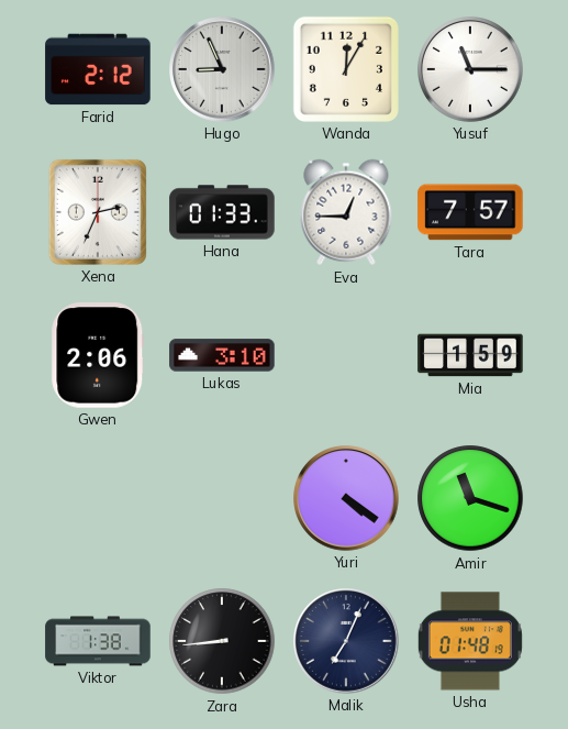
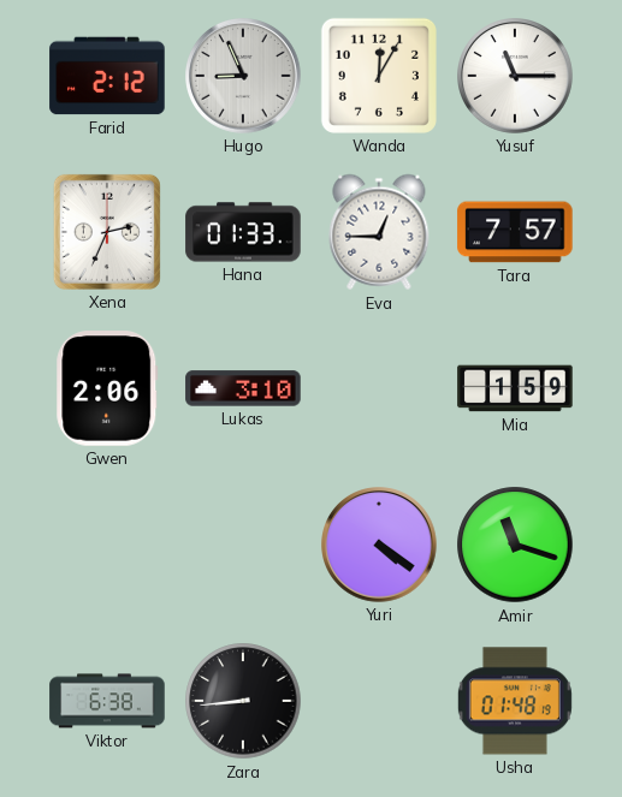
Viktor: 1:38 -> 6:38
Malik: 7:04 -> none
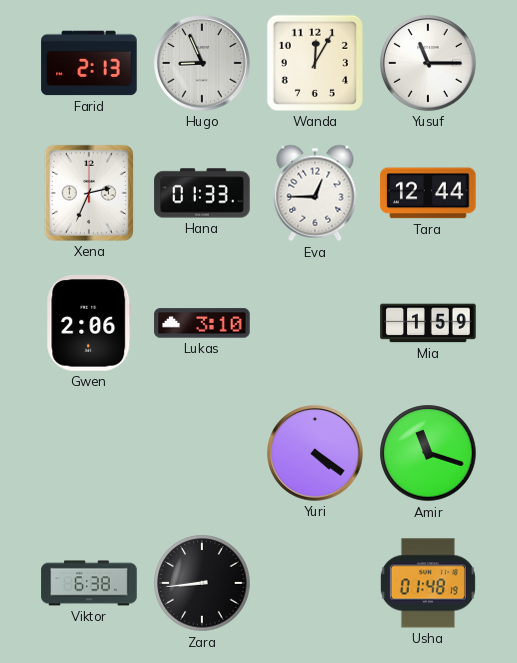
Farid: 2:12 -> 2:13
Tara: 7:57 -> 12:44
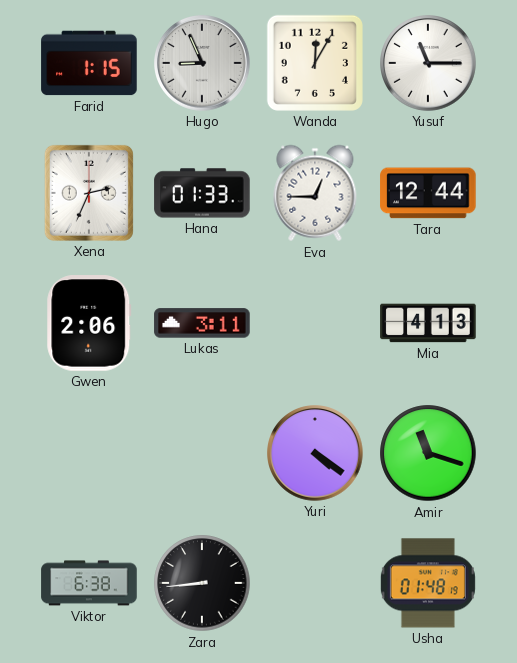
Farid: 2:13 -> 1:15
Lukas: 3:10 -> 3:11
Mia: 1:59 -> 4:13
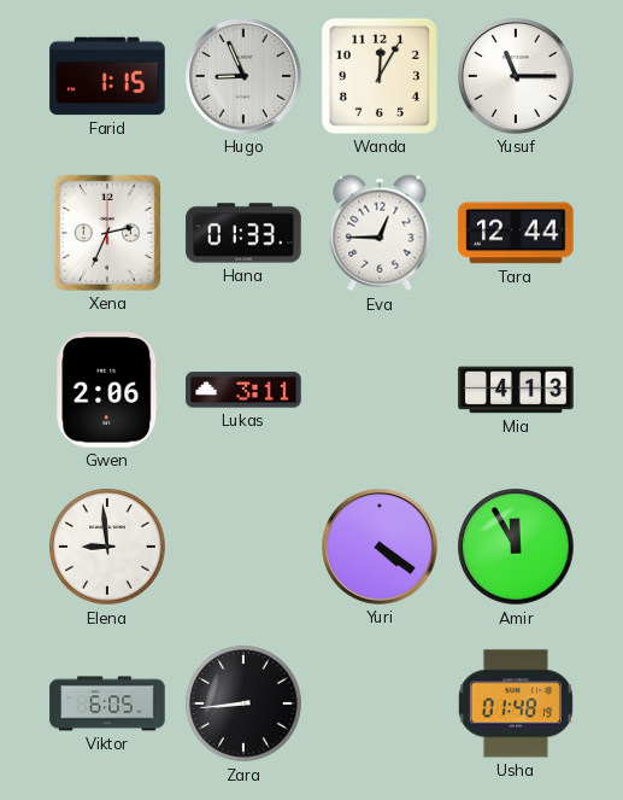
Elena: none -> 8:59
Amir: 11:18 -> 11:55
Viktor: 6:38 -> 6:05
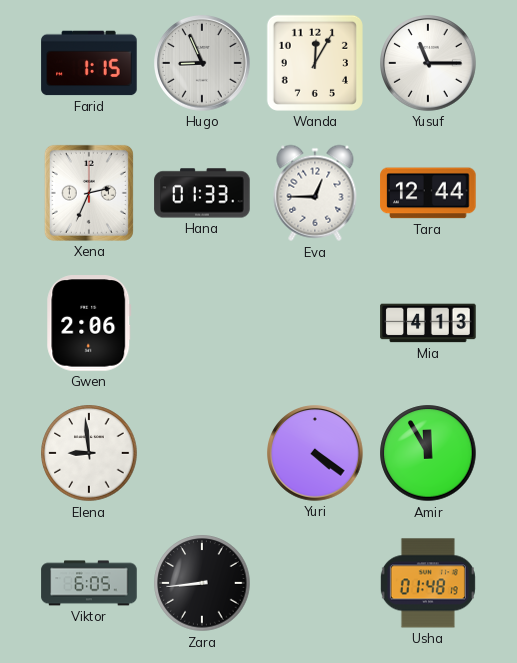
Lukas: 3:11 -> none
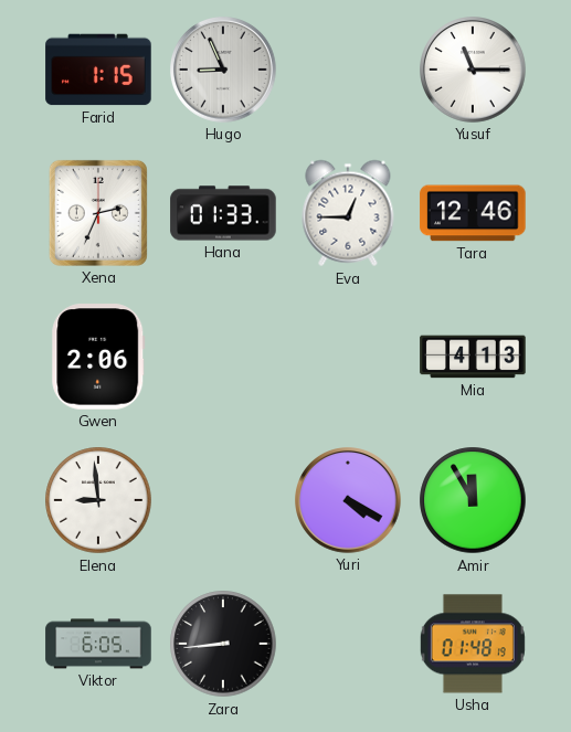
Wanda: 12:05 -> none
Tara: 12:44 -> 12:46
Yuri: 4:21 -> 4:20
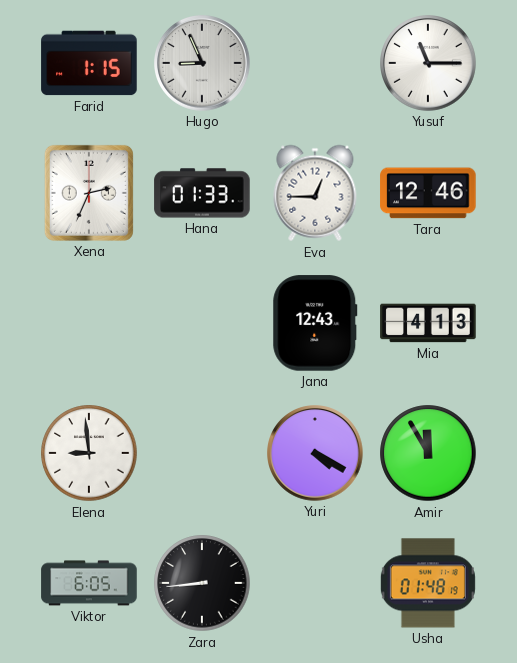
Gwen: 2:06 -> none
Jana: none -> 12:43
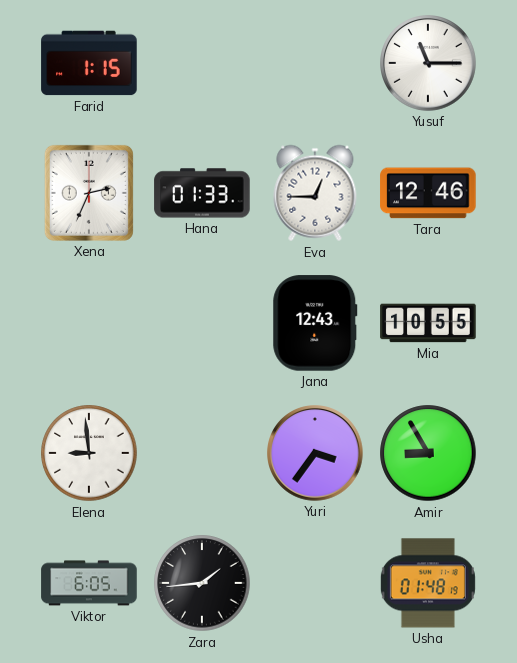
Hugo: 8:56 -> none
Mia: 4:13 -> 10:55
Yuri: 4:20 -> 3:36
Amir: 11:55 -> 8:55
Zara: 8:44 -> 1:44
